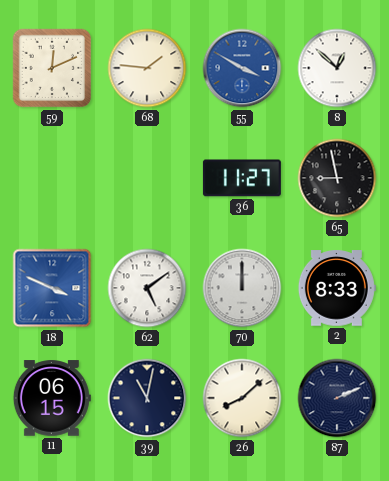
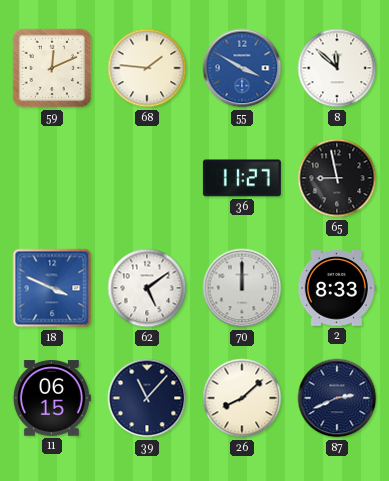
8: 12:52 -> 11:52
39: 11:02 -> 11:07
87: 2:11 -> 2:41
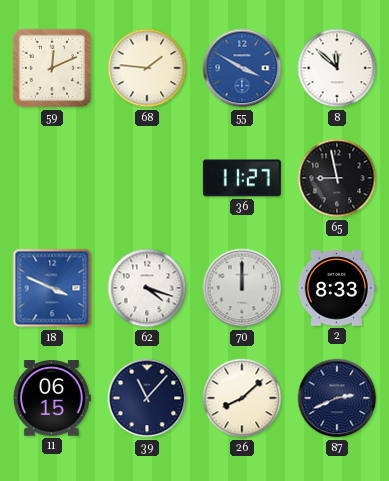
62: 5:09 -> 4:18
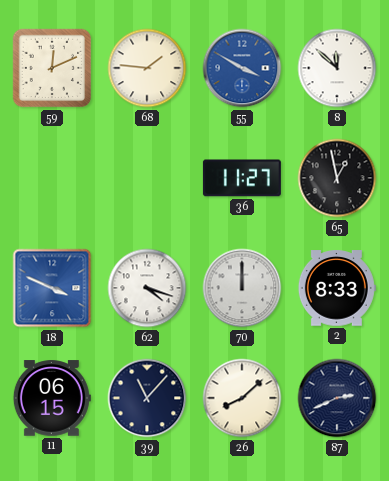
65: 8:58 -> 12:58
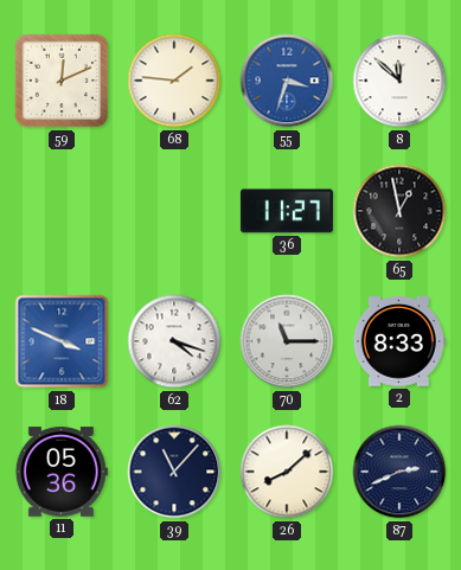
55: 3:50 -> 3:33
70: 12:00 -> 11:15
11: 06:15 -> 05:36
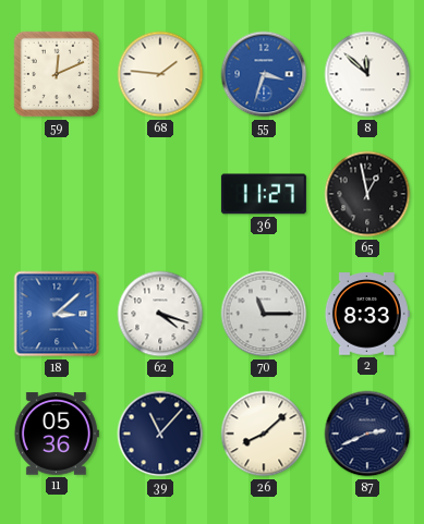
18: 3:49 -> 3:08
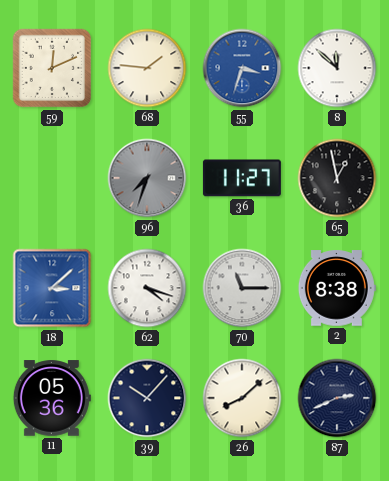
96: none -> 7:33
2: 8:33 -> 8:38
39: 11:07 -> 10:07
